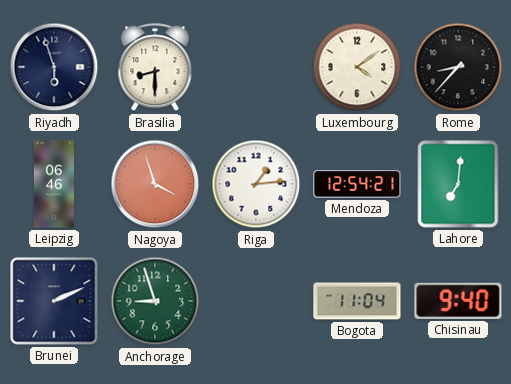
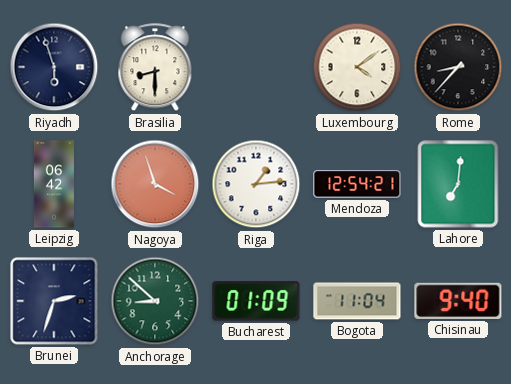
Leipzig: 06:46 -> 06:42
Brunei: 2:11 -> 2:33
Anchorage: 8:57 -> 8:52
Bucharest: none -> 01:09
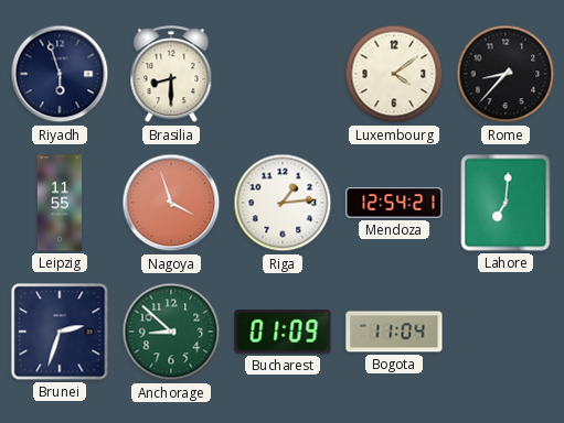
Leipzig: 06:42 -> 11:55
Chisinau: 9:40 -> none
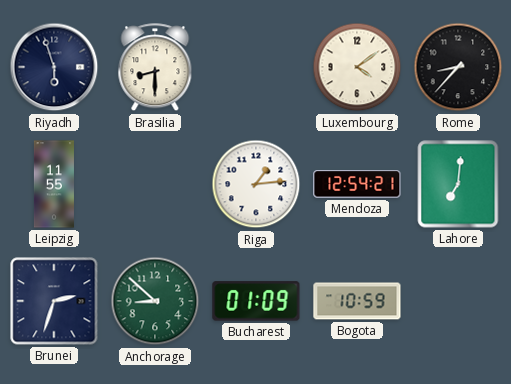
Nagoya: 3:57 -> none
Bogota: 11:04 -> 10:59
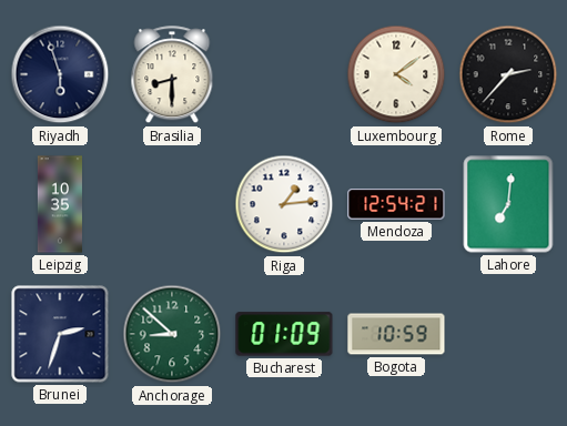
Rome: 8:37 -> 2:37
Leipzig: 11:55 -> 10:35
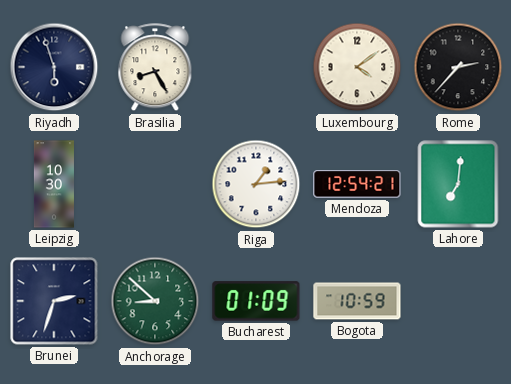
Brasilia: 8:30 -> 8:25
Leipzig: 10:35 -> 10:30
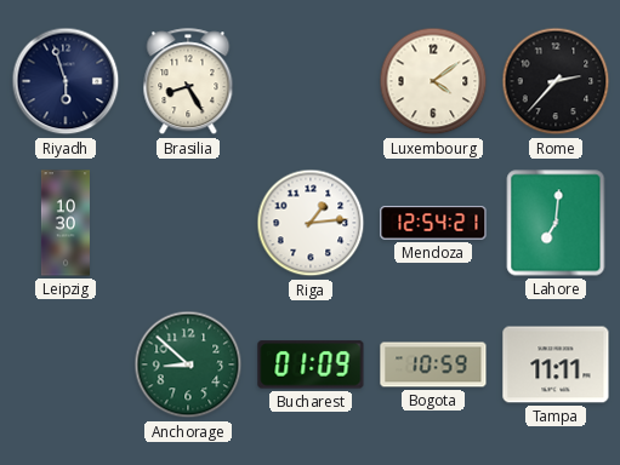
Brunei: 2:33 -> none
Tampa: none -> 11:11
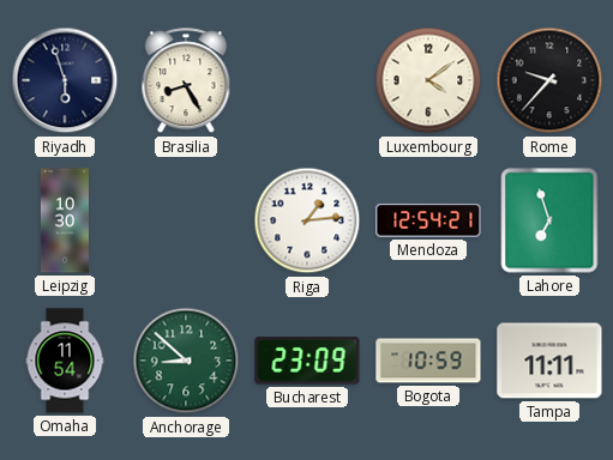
Rome: 2:37 -> 9:37
Lahore: 7:01 -> 6:57
Omaha: none -> 11:54
Bucharest: 01:09 -> 23:09
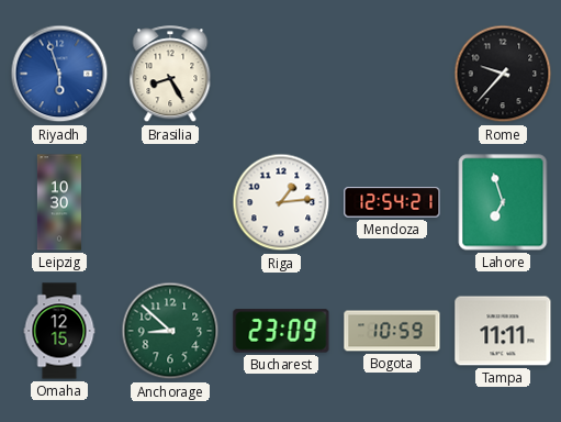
Riyadh dial: navy -> blue
Luxembourg: 4:09 -> none
Omaha: 11:54 -> 12:15
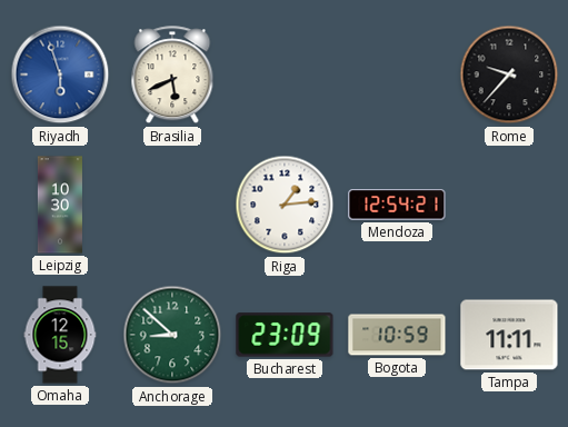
Brasilia: 8:25 -> 5:41
Lahore: 6:57 -> none
